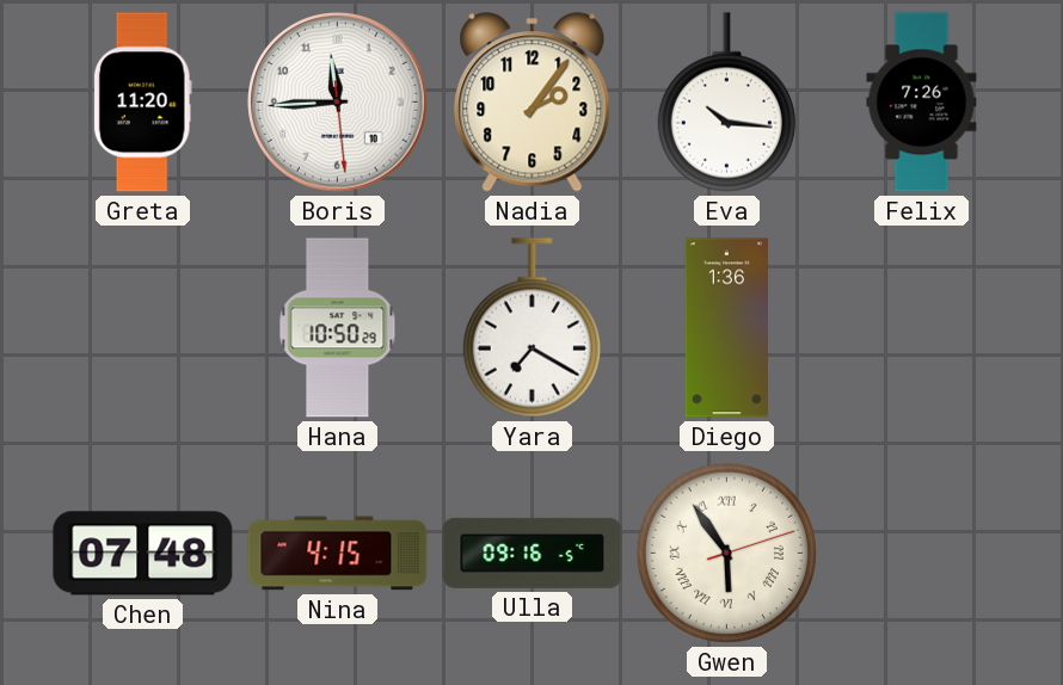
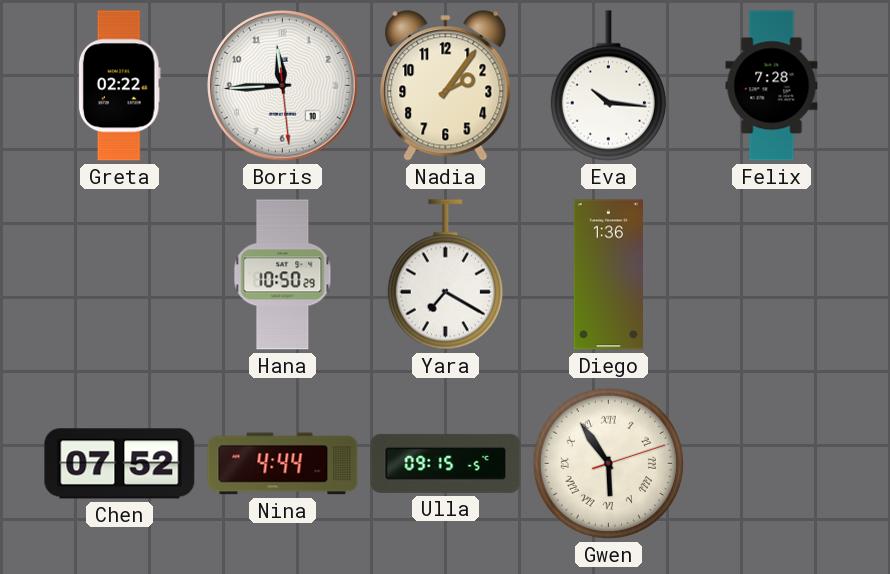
Greta: 11:20 -> 02:22
Felix: 7:26 -> 7:28
Chen: 07:48 -> 07:52
Nina: 4:15 -> 4:44
Ulla: 09:16 -> 09:15
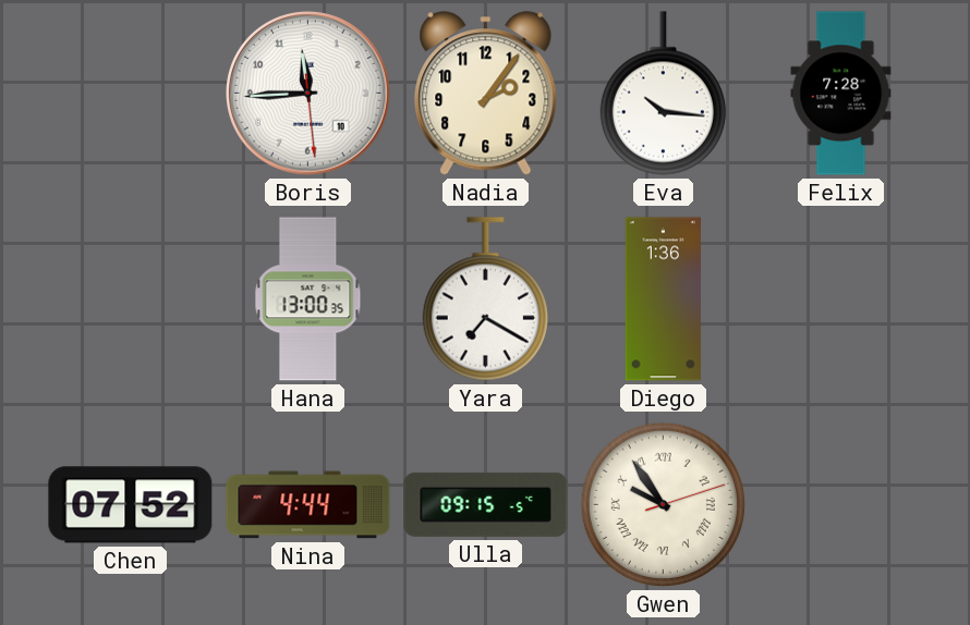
Greta: 02:22 -> none
Hana: 10:50 -> 13:00
Gwen: 5:54 -> 9:54
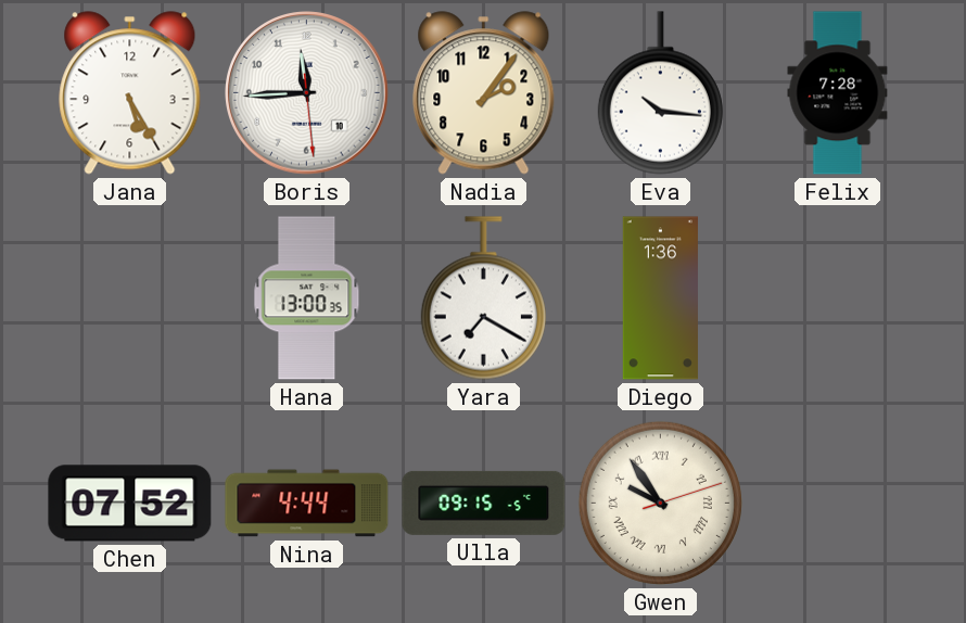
Jana: none -> 5:25
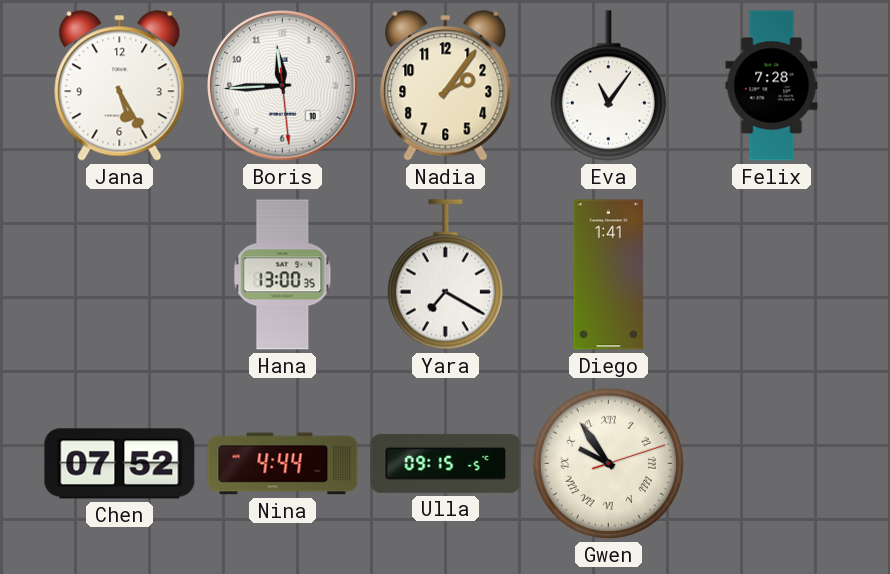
Eva: 10:16 -> 11:06
Diego: 1:36 -> 1:41
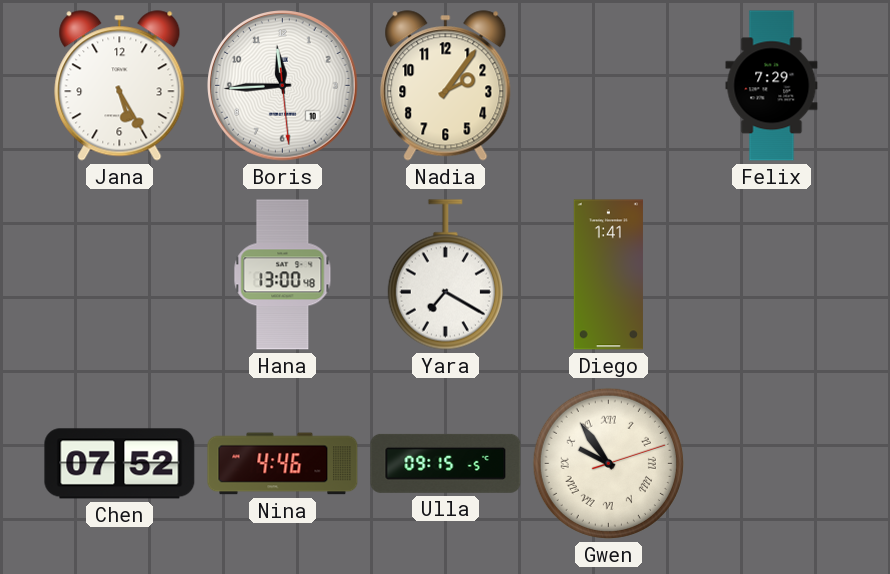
Eva: 11:06 -> none
Felix: 7:28 -> 7:29
Hana: 13:00:35 -> 13:00:48
Nina: 4:44 -> 4:46
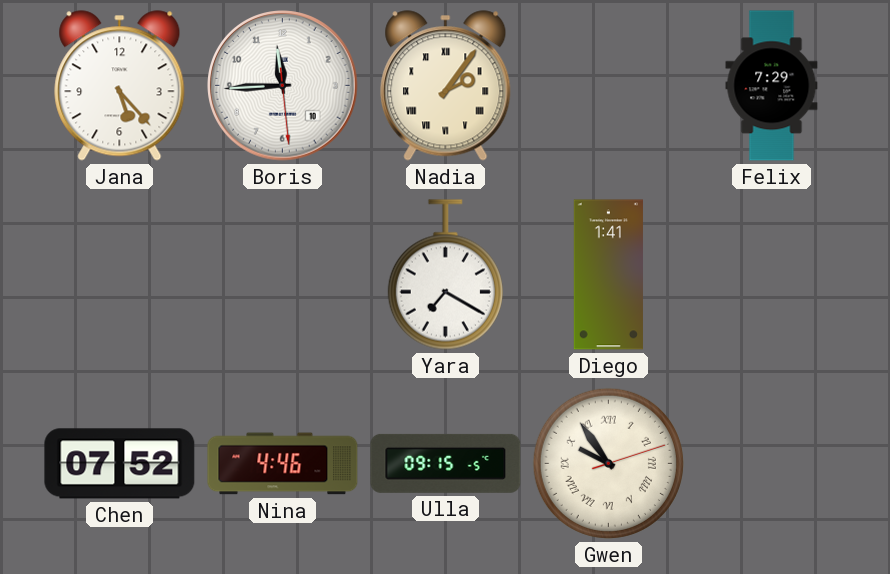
Jana: 5:25 -> 5:23
Nadia numerals: Arabic -> Roman
Hana: 13:00 -> none
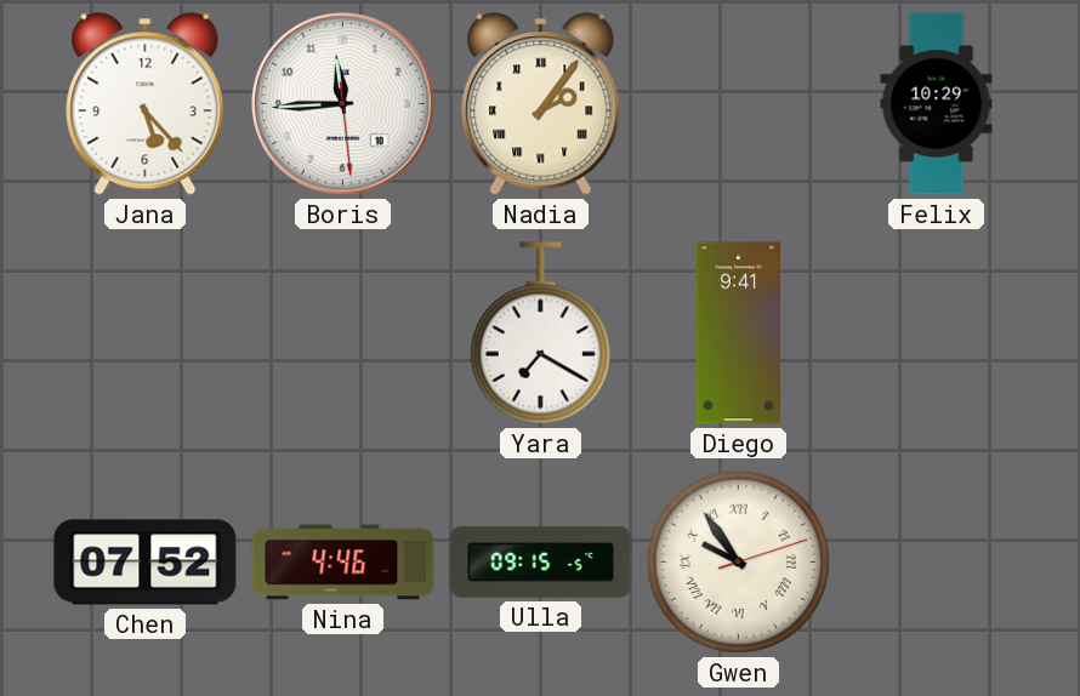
Felix: 7:29 -> 10:29
Diego: 1:41 -> 9:41
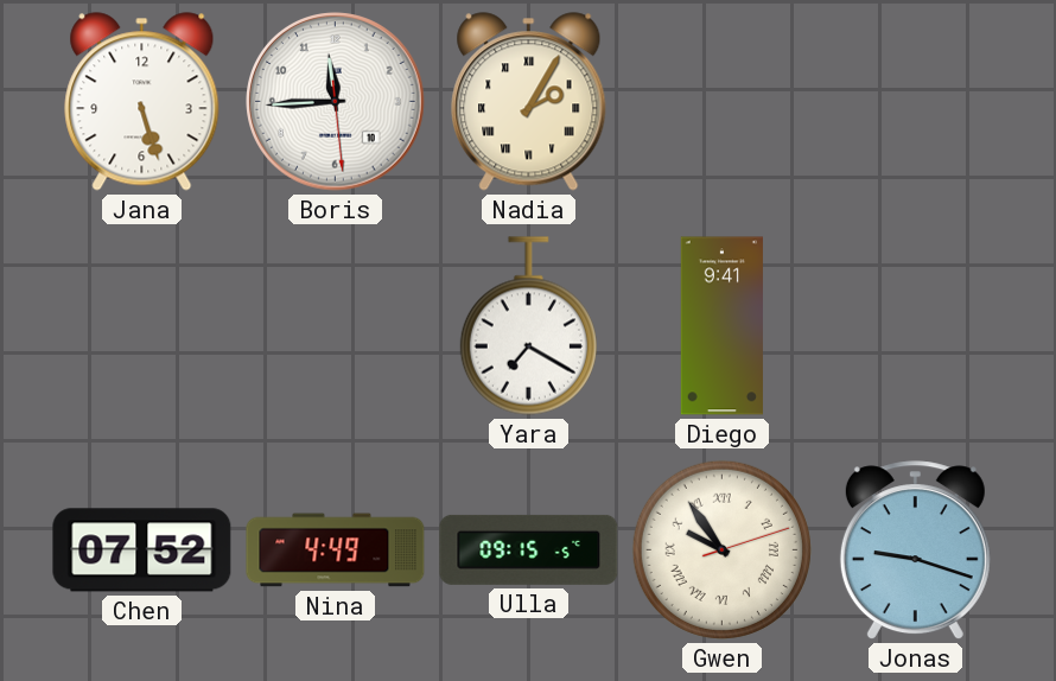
Jana: 5:23 -> 5:27
Nadia: 2:06 -> 2:05
Felix: 10:29 -> none
Nina: 4:46 -> 4:49
Jonas: none -> 9:18
